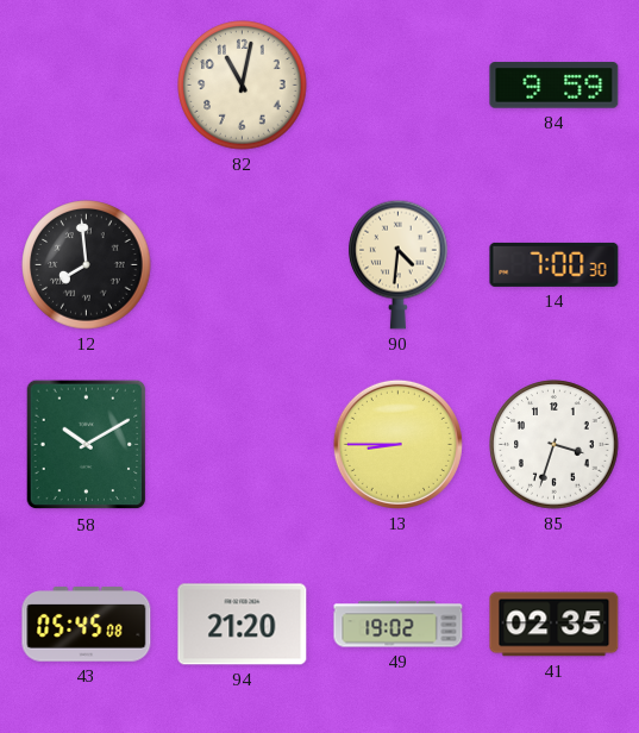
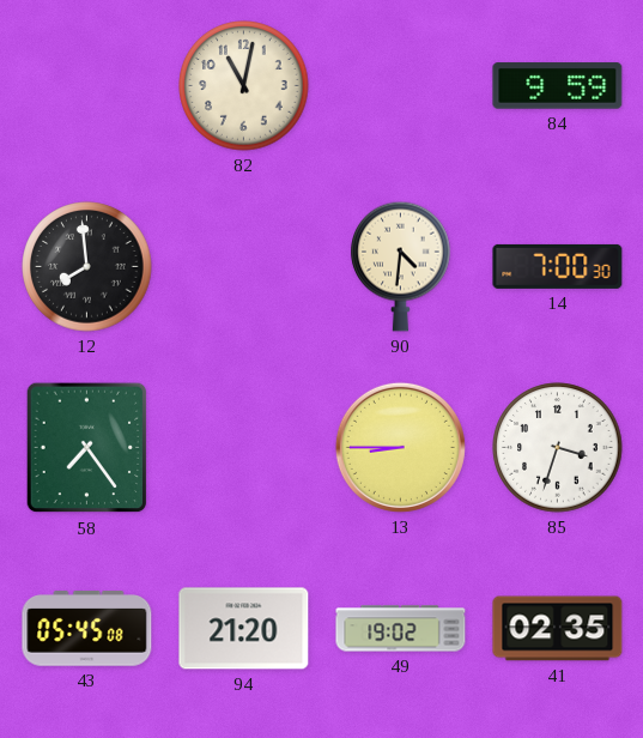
58: 10:10 -> 7:24
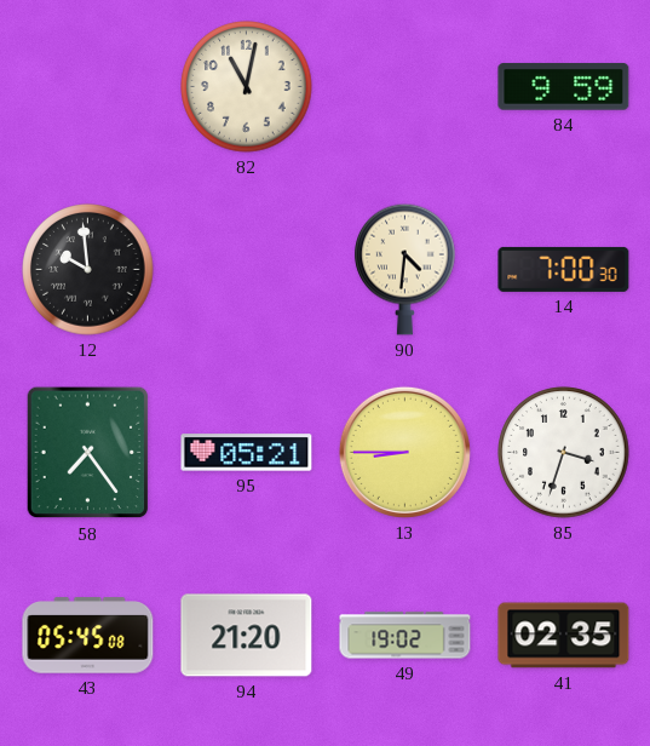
12: 7:59 -> 9:59
95: none -> 05:21
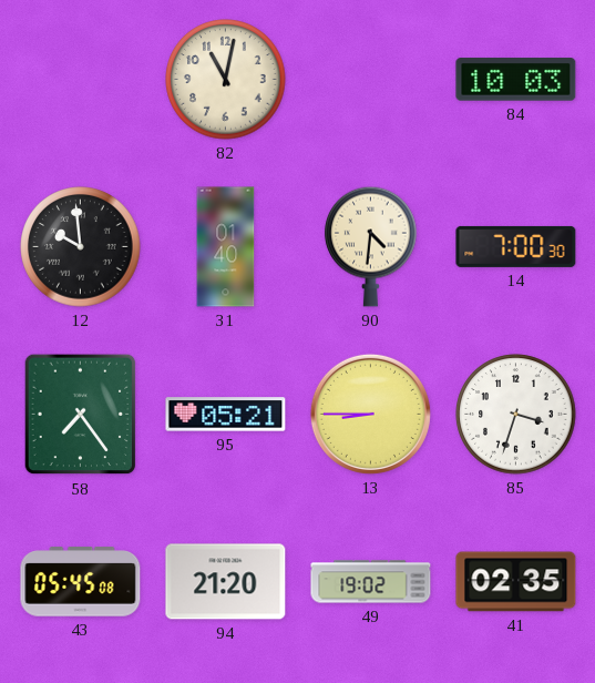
84: 9:59 -> 10:03
31: none -> 01:40
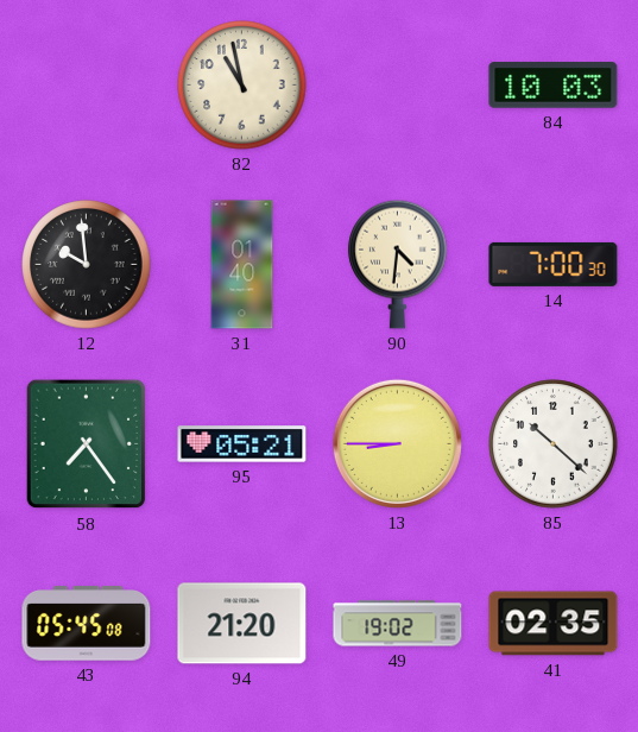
82: 11:02 -> 10:58
85: 3:33 -> 10:22
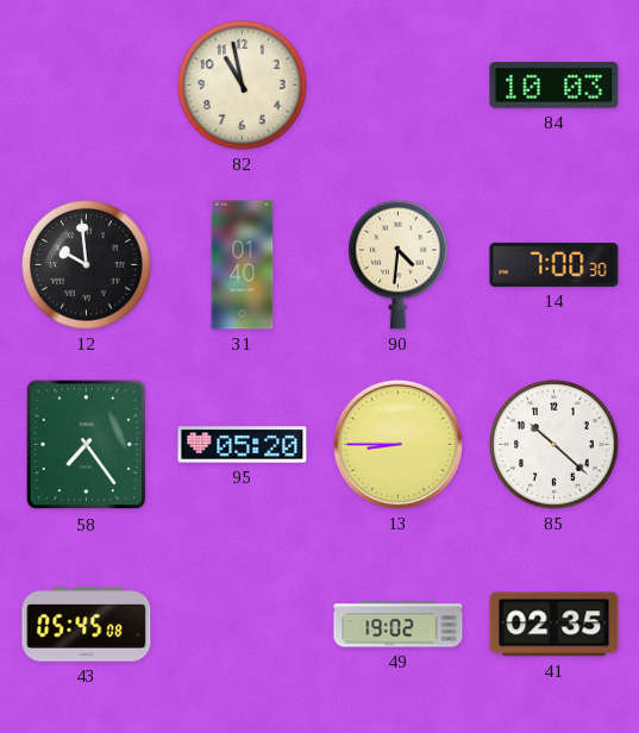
95: 05:21 -> 05:20
94: 21:20 -> none
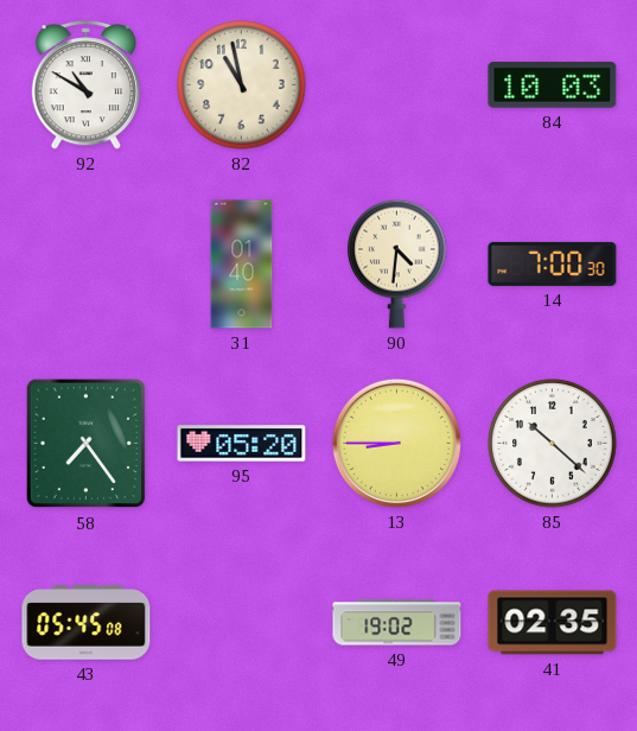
92: none -> 10:50
12: 9:59 -> none
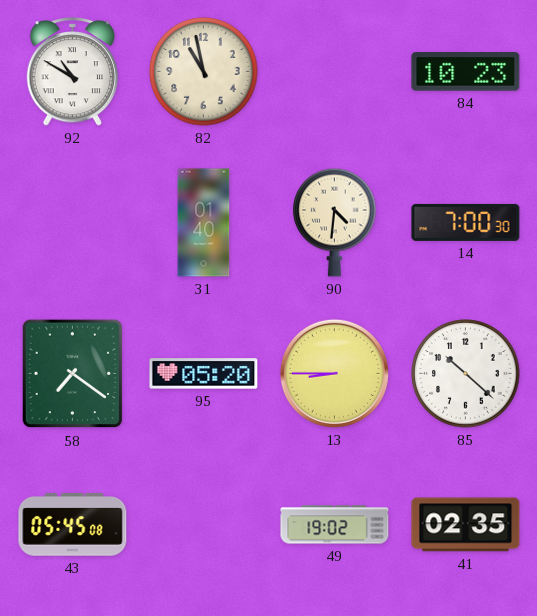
84: 10:03 -> 10:23
58: 7:24 -> 7:21
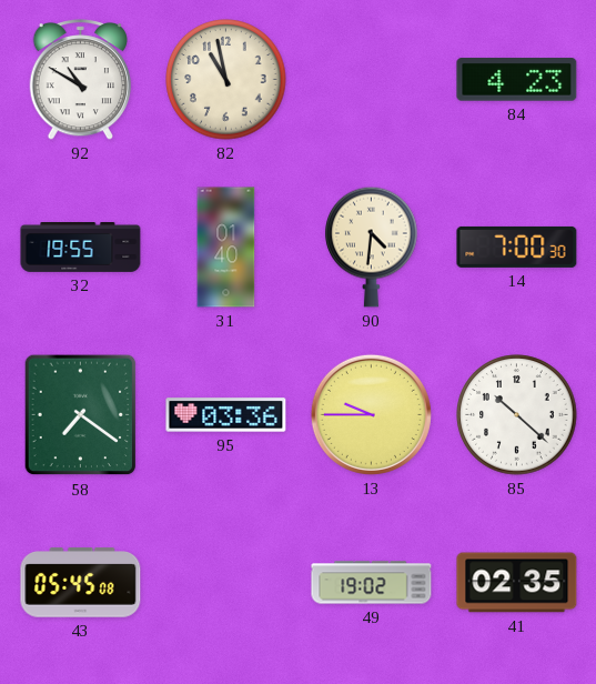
84: 10:23 -> 4:23
32: none -> 19:55
95: 05:20 -> 03:36
13: 8:45 -> 9:45
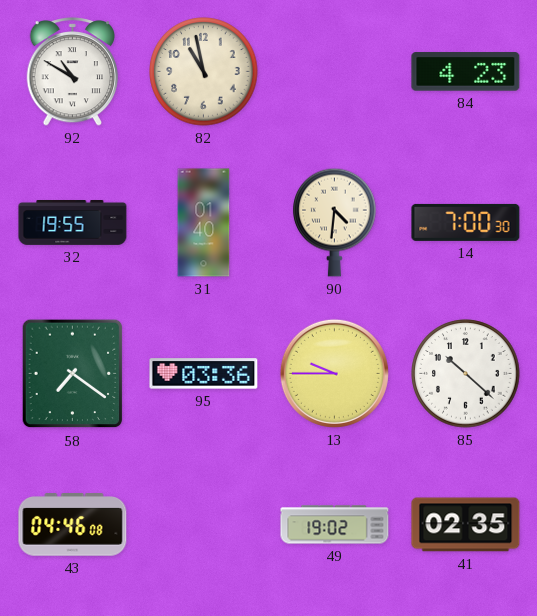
43: 05:45 -> 04:46
